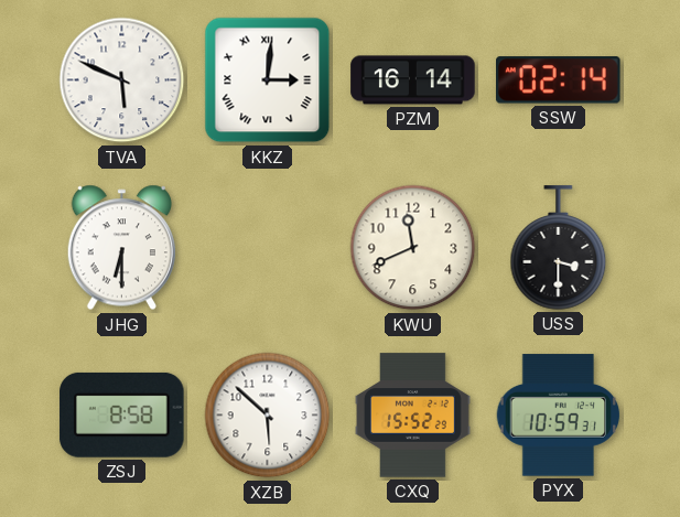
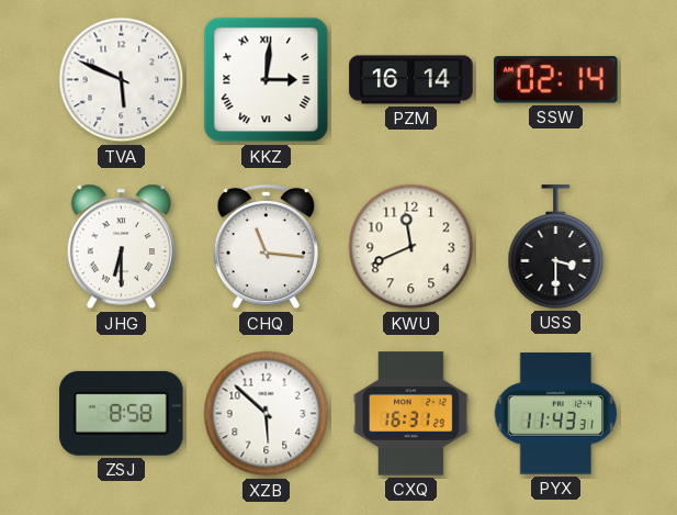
CHQ: none -> 11:16
CXQ: 15:52 -> 16:31
PYX: 10:59 -> 11:43
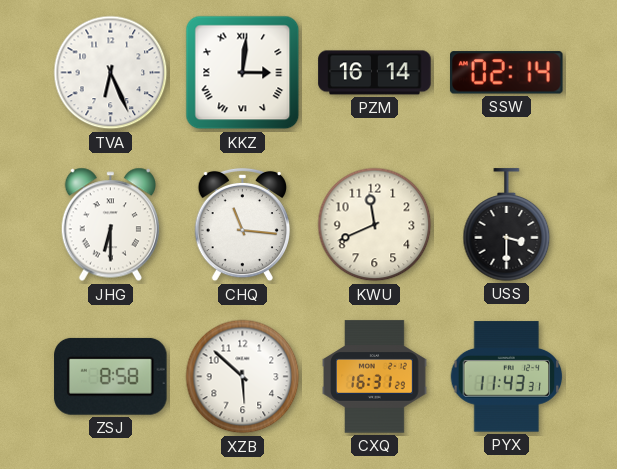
TVA: 5:49 -> 6:26
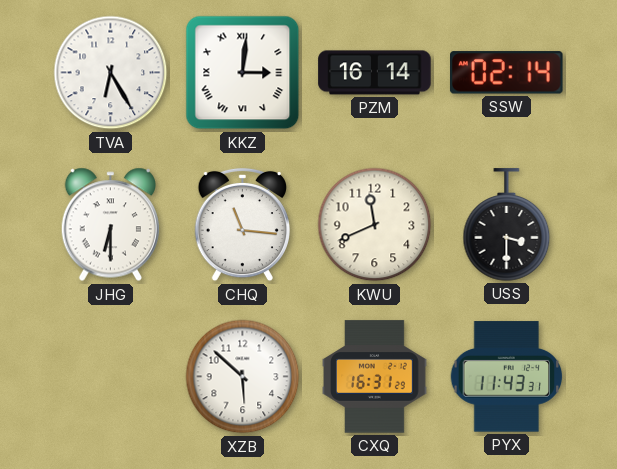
TVA: 6:26 -> 6:25
ZSJ: 8:58 -> none
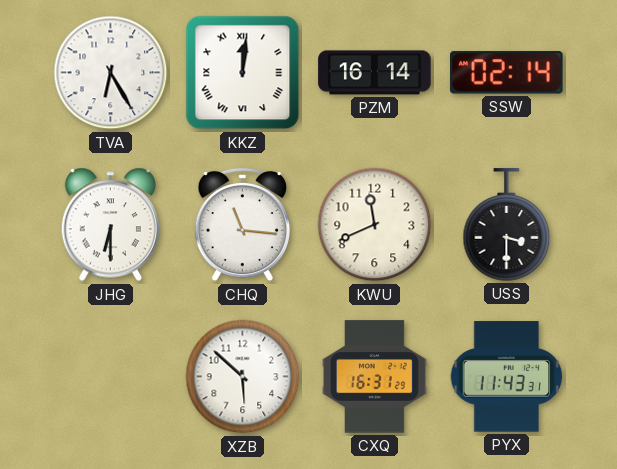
KKZ: 3:01 -> 12:01
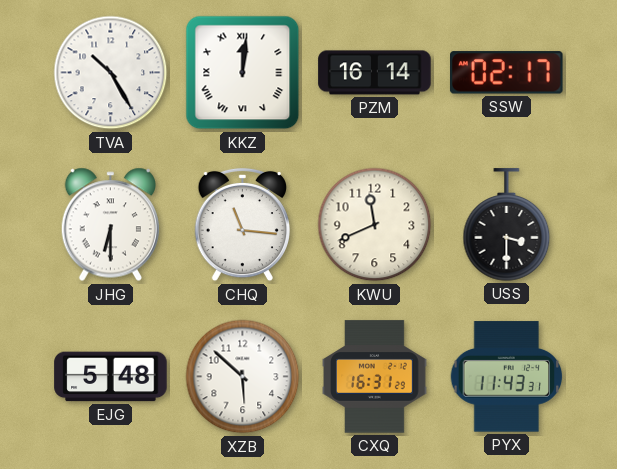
TVA: 6:25 -> 10:25
SSW: 02:14 -> 02:17
EJG: none -> 5:48
